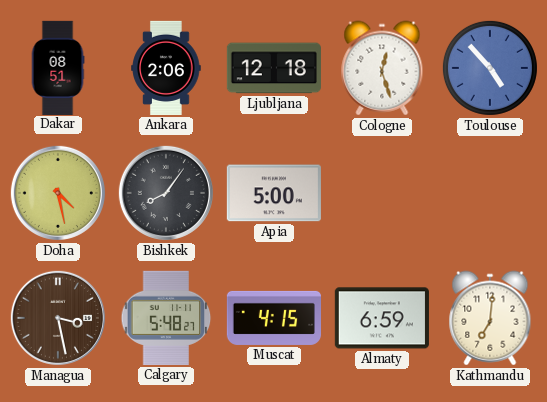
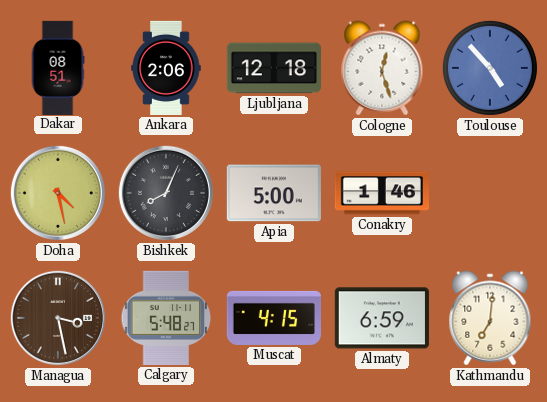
Bishkek: 8:06 -> 8:04
Conakry: none -> 1:46
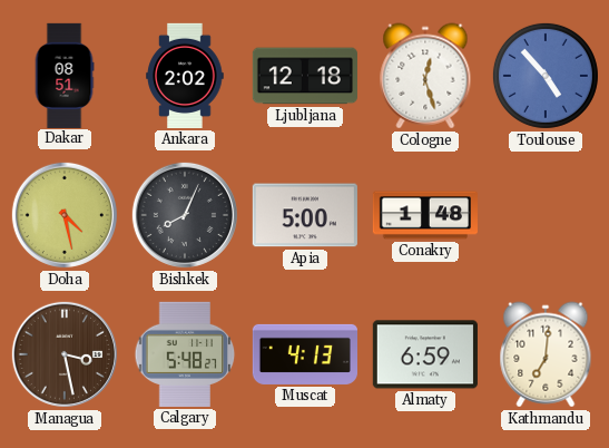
Ankara: 2:06 -> 2:02
Conakry: 1:46 -> 1:48
Muscat: 4:15 -> 4:13
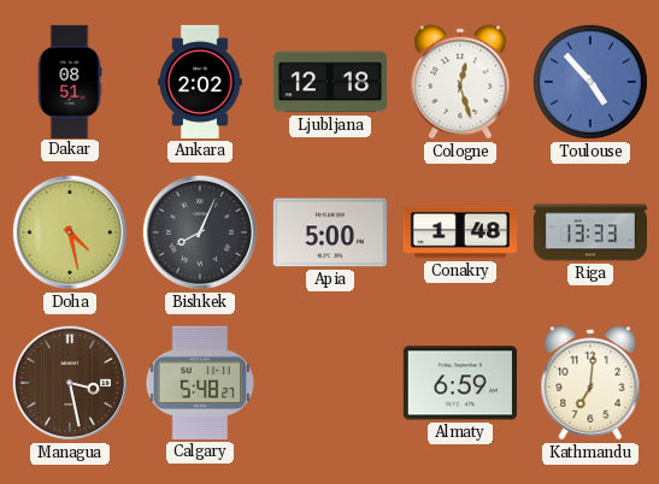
Riga: none -> 13:33
Muscat: 4:13 -> none
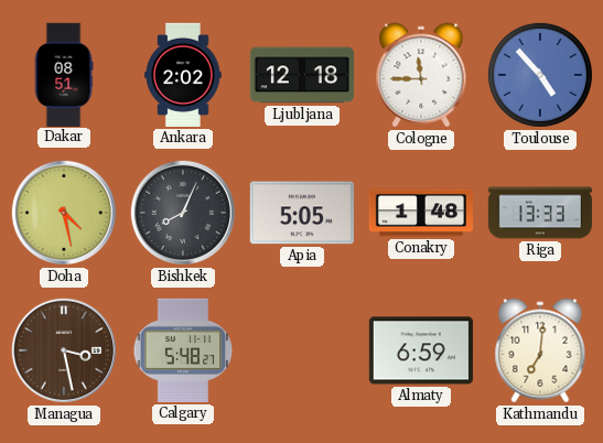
Cologne: 12:27 -> 11:45
Apia: 5:00 -> 5:05
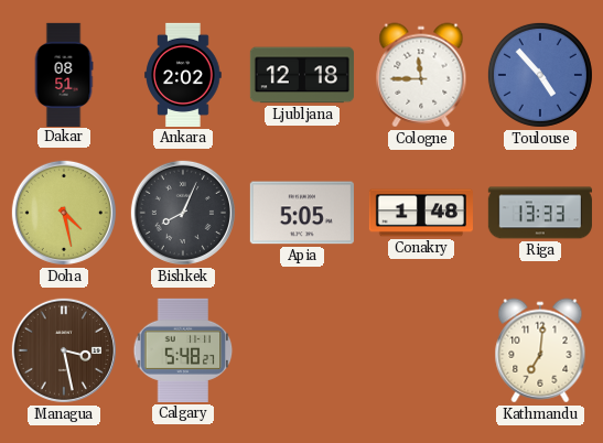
Almaty: 6:59 -> none
